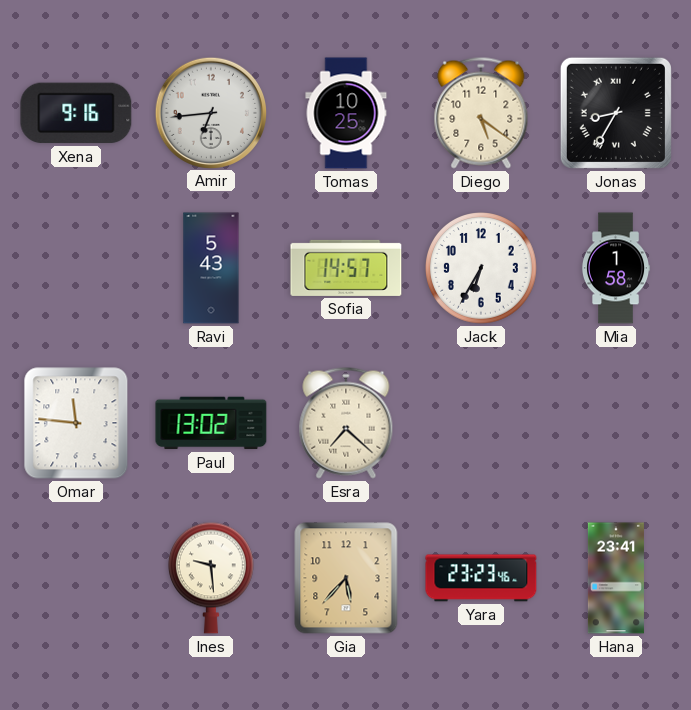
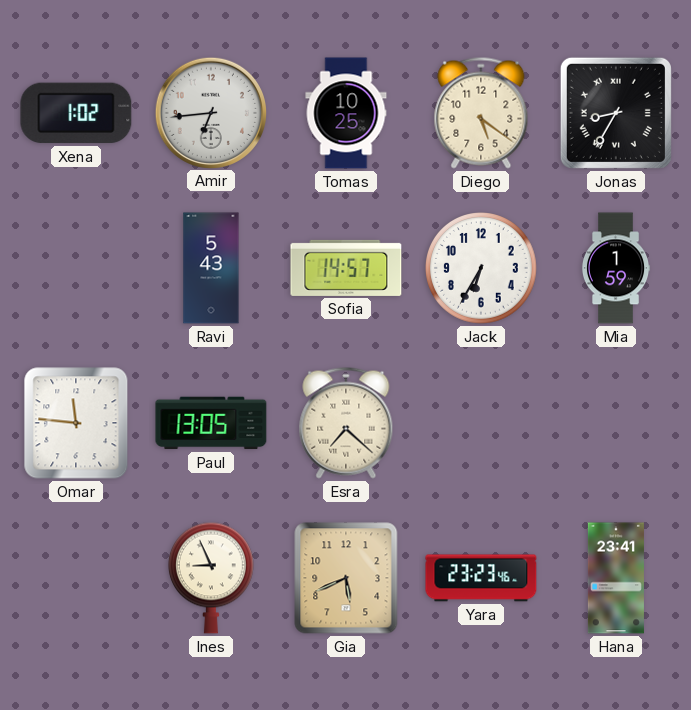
Xena: 9:16 -> 1:02
Mia: 1:58 -> 1:59
Paul: 13:02 -> 13:05
Ines: 9:29 -> 8:56
Gia: 5:37 -> 5:41
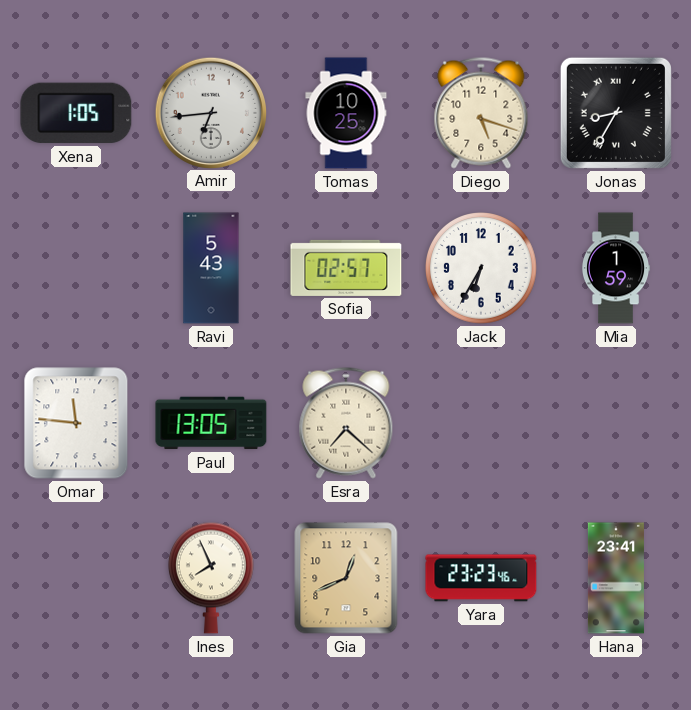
Xena: 1:02 -> 1:05
Diego: 5:21 -> 5:18
Sofia: 14:57 -> 02:57
Ines: 8:56 -> 7:56
Gia: 5:41 -> 12:41
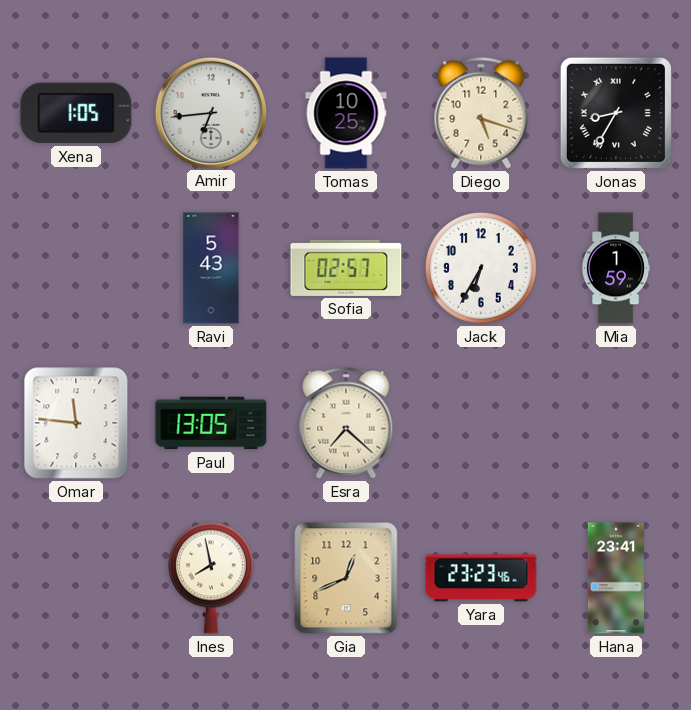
Ines: 7:56 -> 7:58
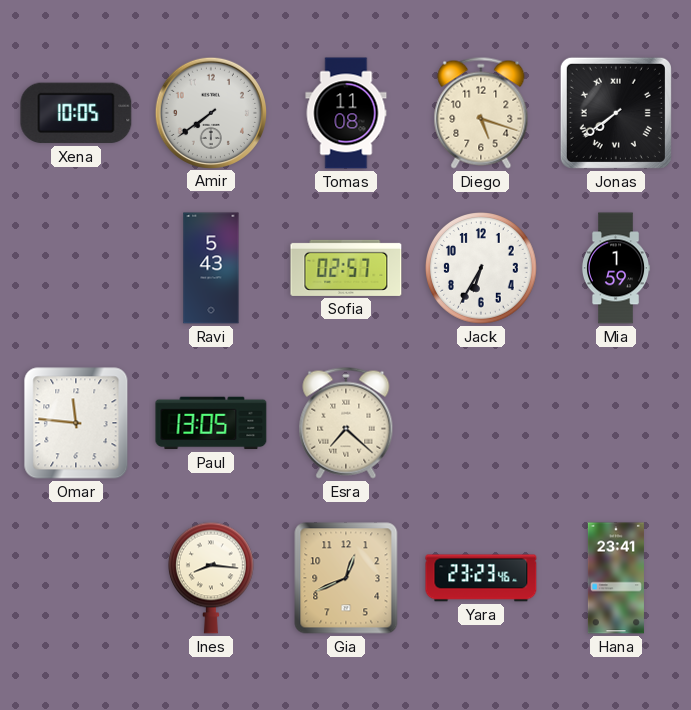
Xena: 1:05 -> 10:05
Amir: 6:44 -> 7:39
Tomas: 10:25 -> 11:08
Jonas: 8:35 -> 7:39
Ines: 7:58 -> 8:16
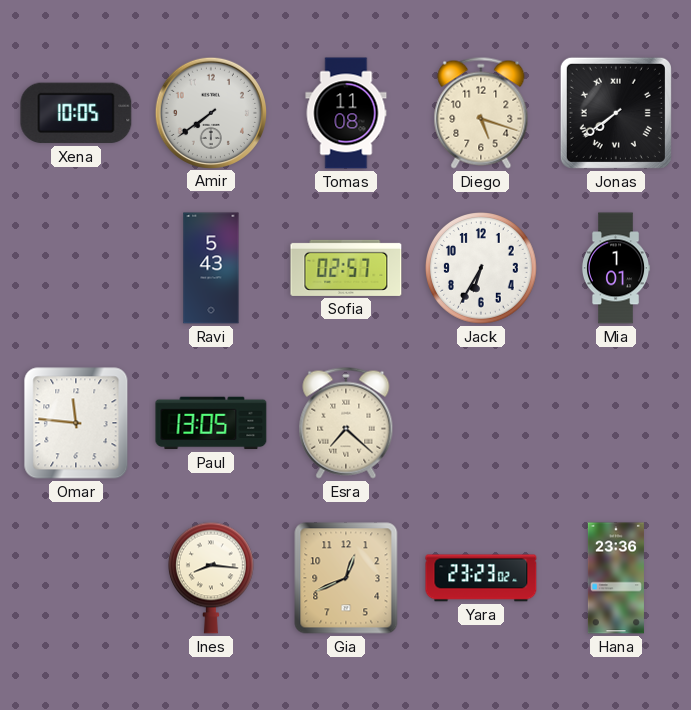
Mia: 1:59 -> 1:01
Yara: 23:23:46 -> 23:23:02
Hana: 23:41 -> 23:36
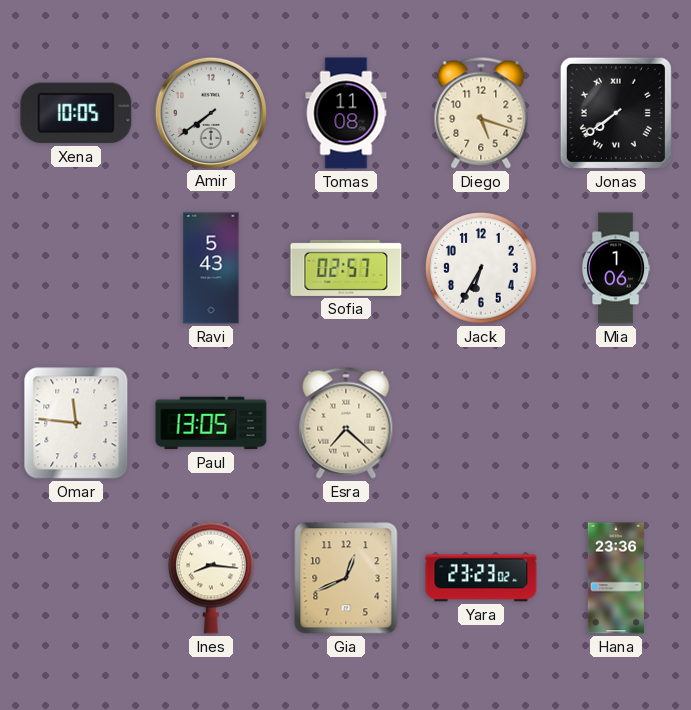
Mia: 1:01 -> 1:06
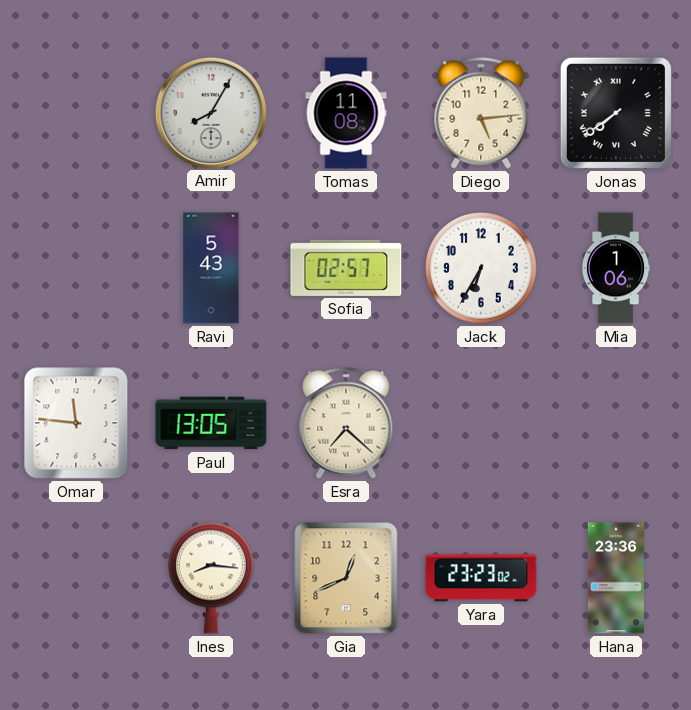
Xena: 10:05 -> none
Amir: 7:39 -> 8:05
Diego: 5:18 -> 5:14
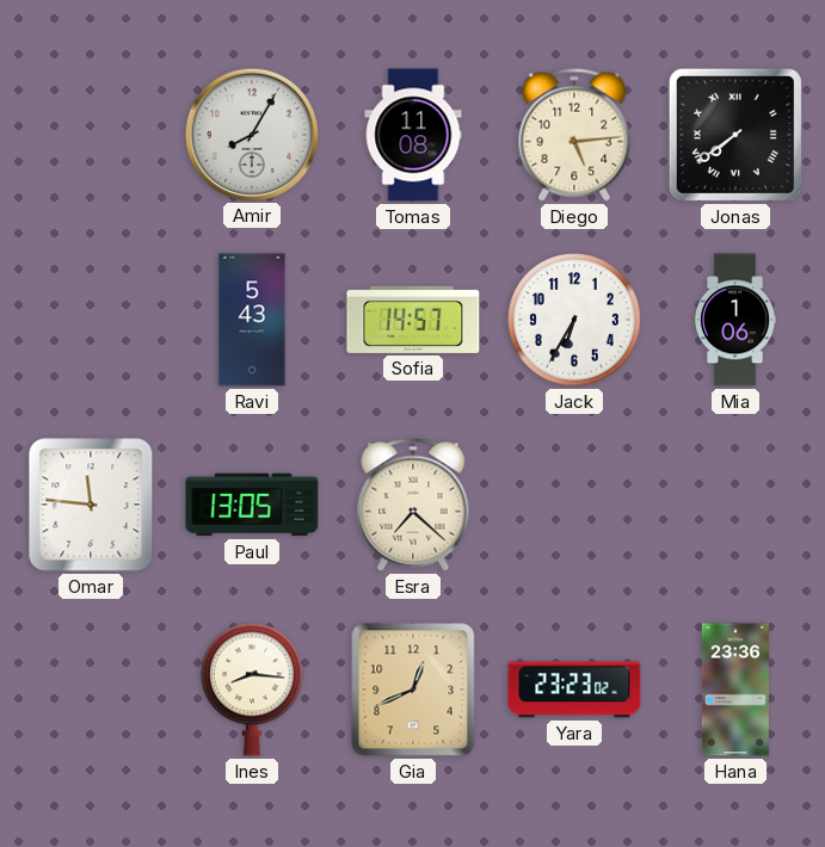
Sofia: 02:57 -> 14:57
